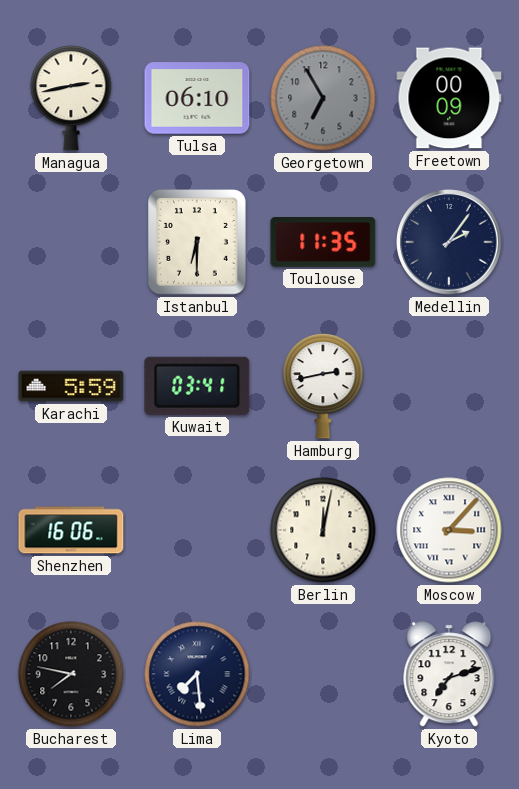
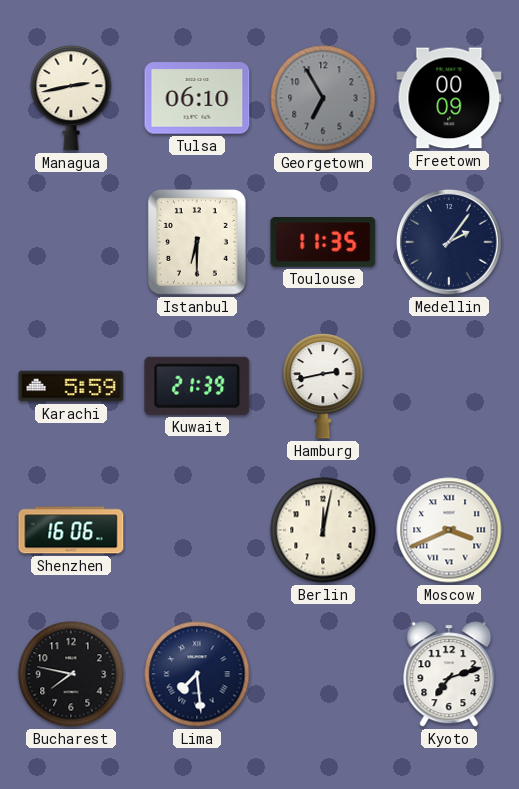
Kuwait: 03:41 -> 21:39
Moscow: 3:07 -> 3:41
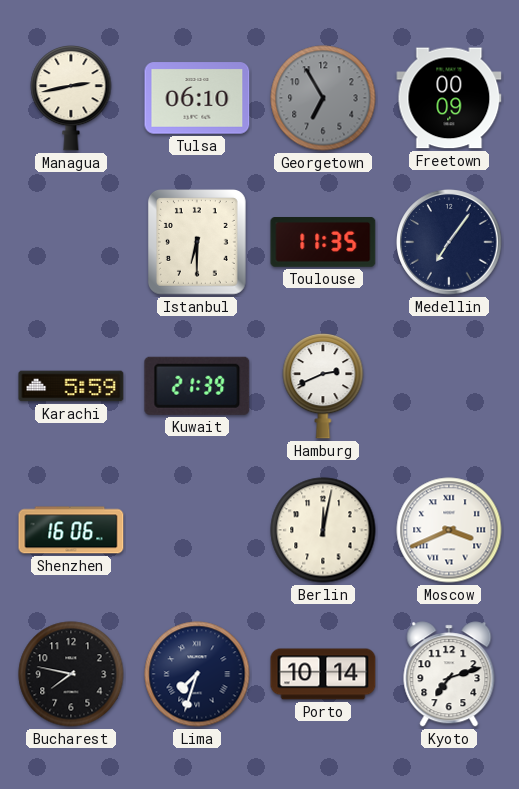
Medellin: 2:06 -> 7:06
Hamburg: 2:43 -> 2:41
Lima: 7:29 -> 7:33
Porto: none -> 10:14
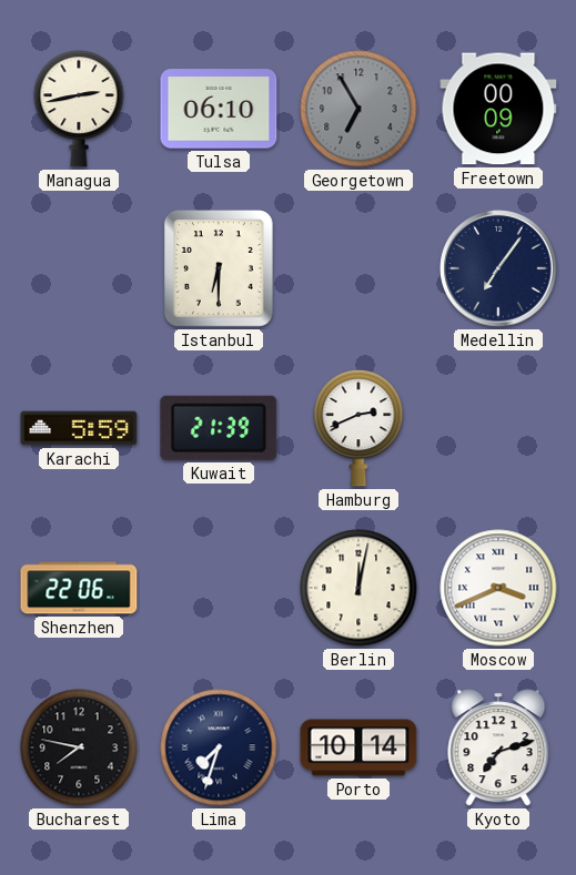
Toulouse: 11:35 -> none
Shenzhen: 16:06 -> 22:06
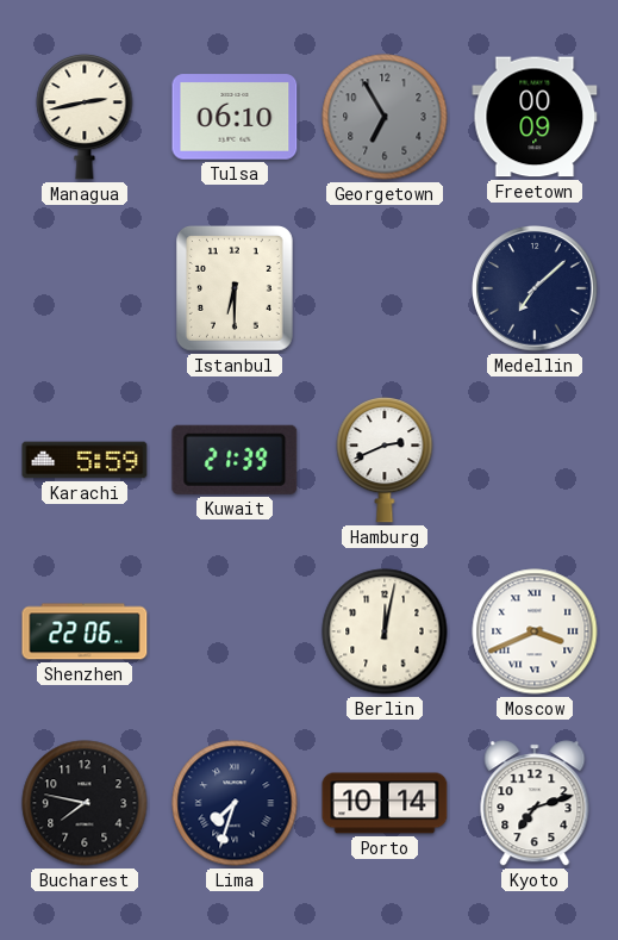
Medellin: 7:06 -> 7:08
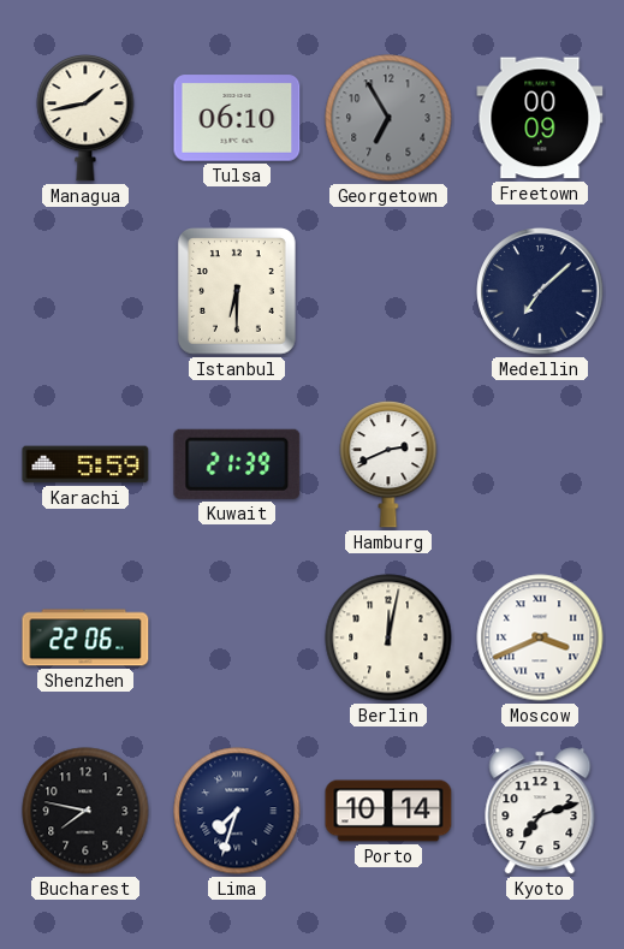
Managua: 2:43 -> 1:43
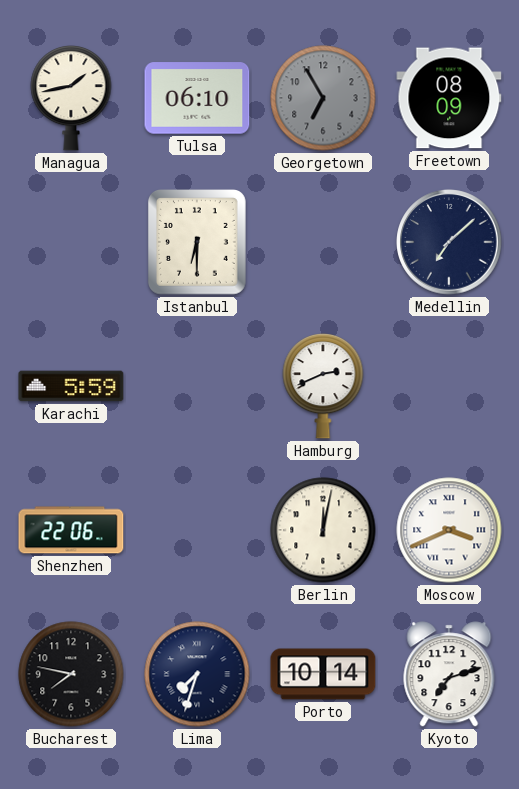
Freetown: 00:09 -> 08:09
Kuwait: 21:39 -> none
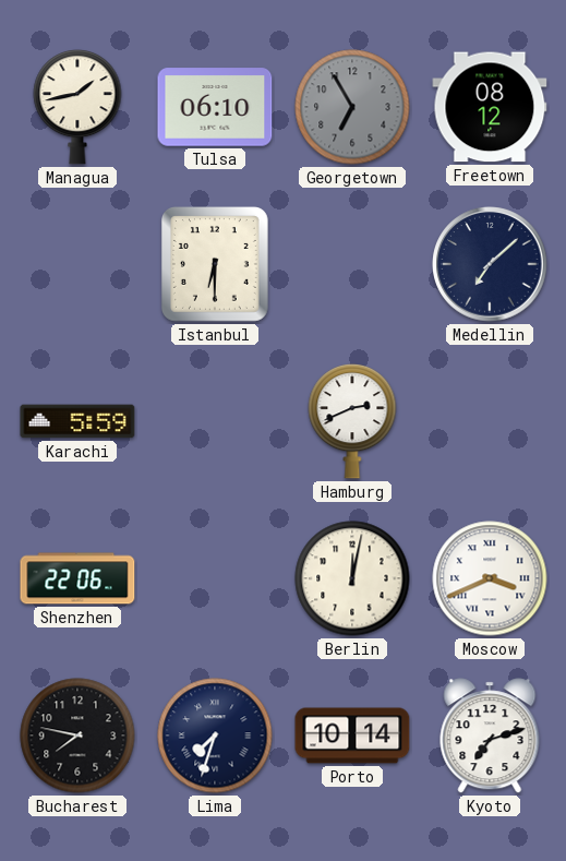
Freetown: 08:09 -> 08:12
